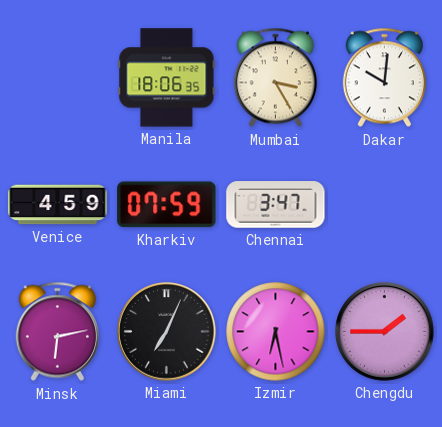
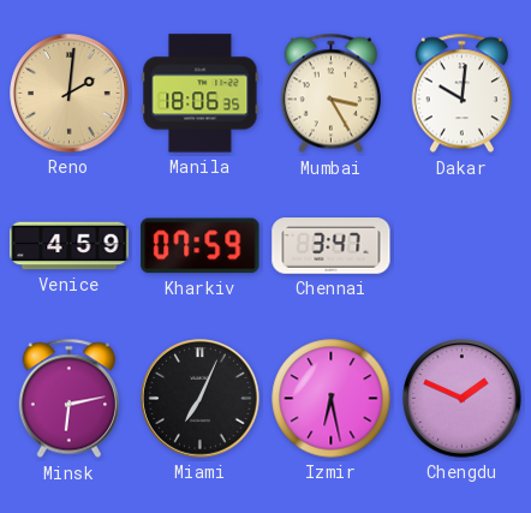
Reno: none -> 2:01
Chengdu: 1:45 -> 1:49
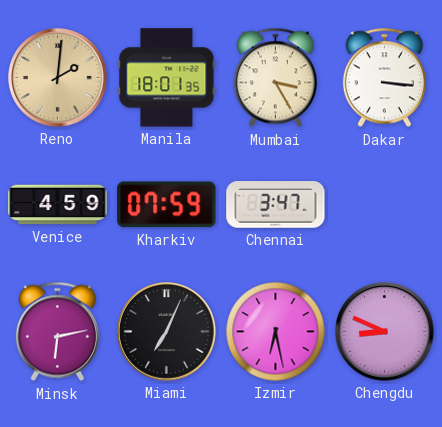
Manila: 18:06 -> 18:01
Dakar: 10:01 -> 3:16
Chengdu: 1:49 -> 8:49
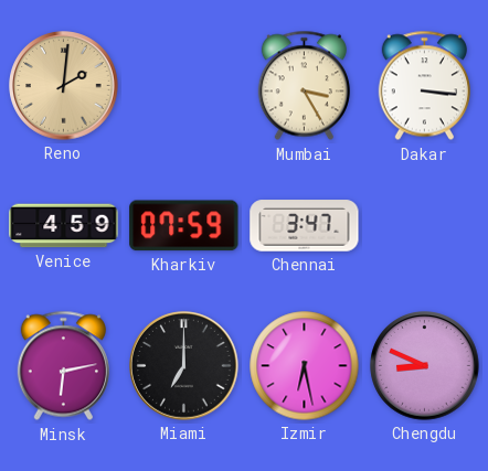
Manila: 18:01 -> none
Miami: 7:04 -> 7:00
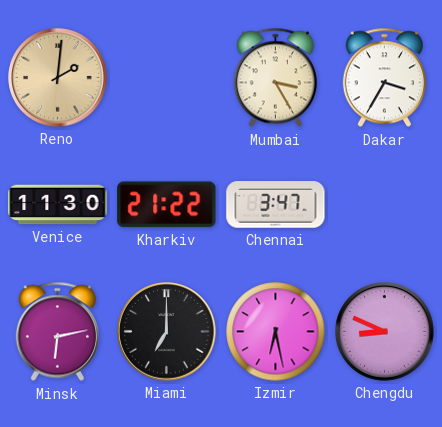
Dakar: 3:16 -> 3:35
Venice: 4:59 -> 11:30
Kharkiv: 07:59 -> 21:22
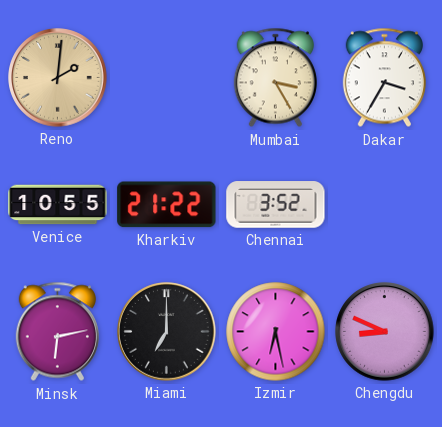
Venice: 11:30 -> 10:55
Chennai: 3:47 -> 3:52
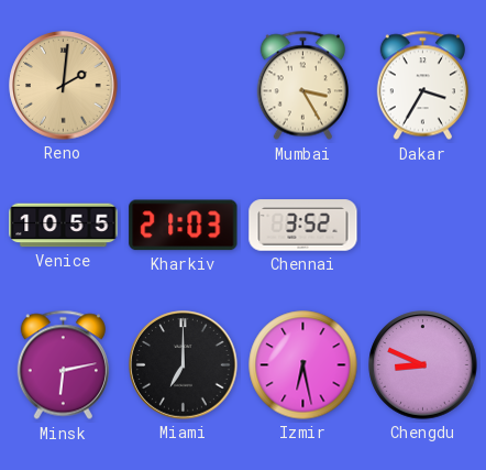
Kharkiv: 21:22 -> 21:03
